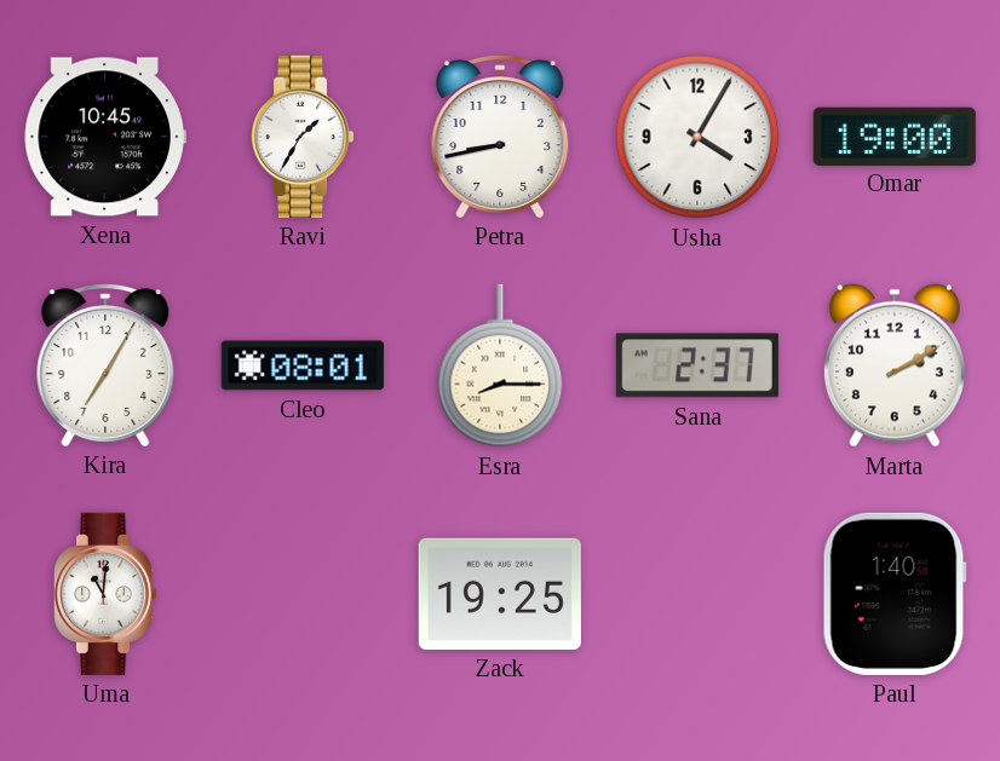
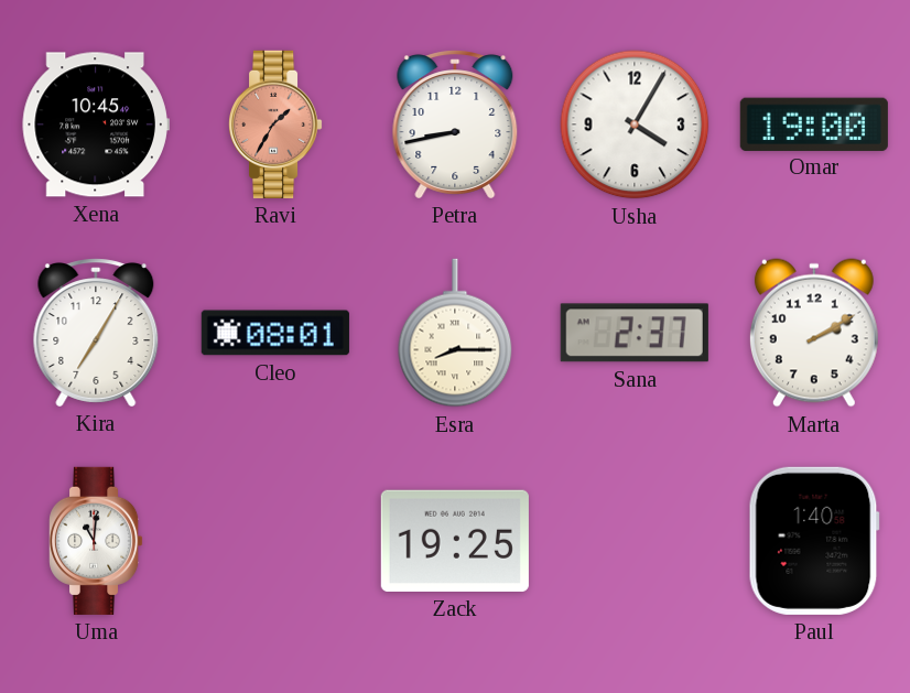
Ravi dial: white -> salmon
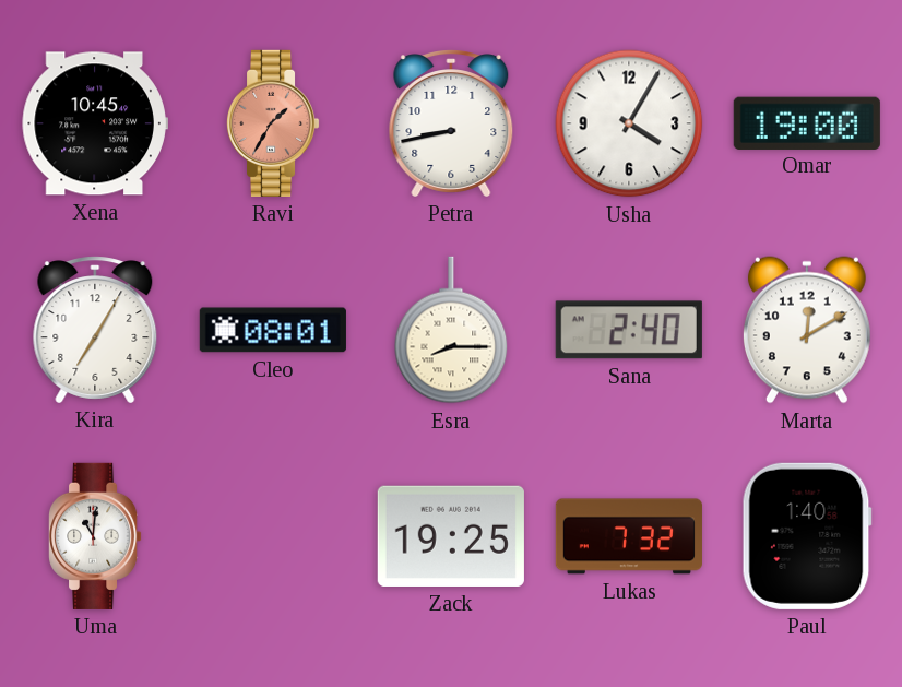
Sana: 2:37 -> 2:40
Marta: 2:10 -> 12:10
Lukas: none -> 7:32
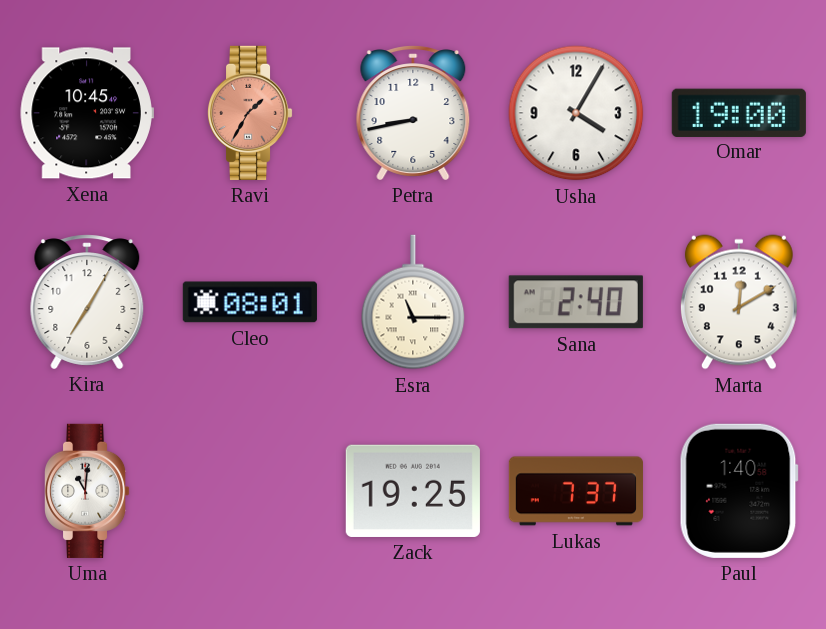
Esra: 8:15 -> 11:15
Lukas: 7:32 -> 7:37
